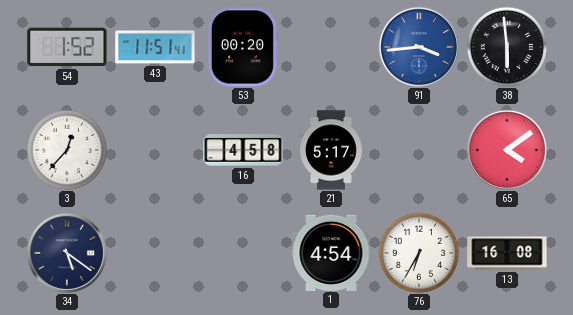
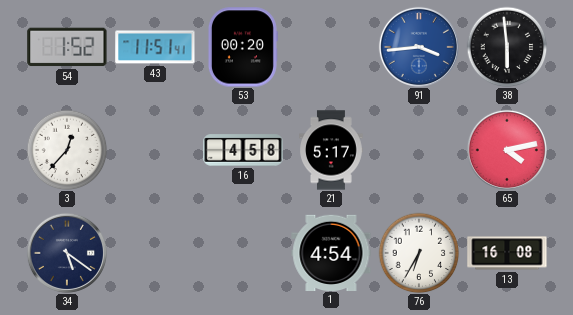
65: 4:09 -> 4:13
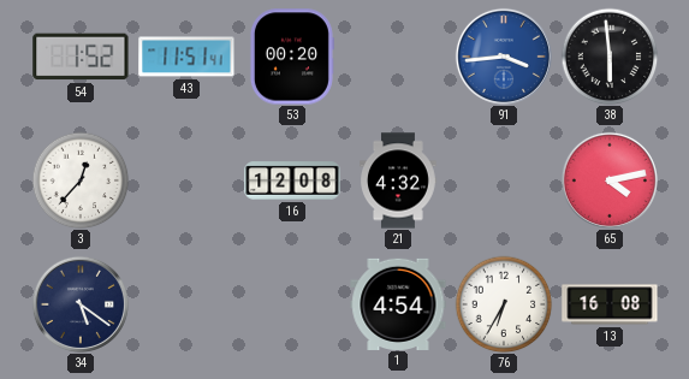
16: 4:58 -> 12:08
21: 5:17 -> 4:32
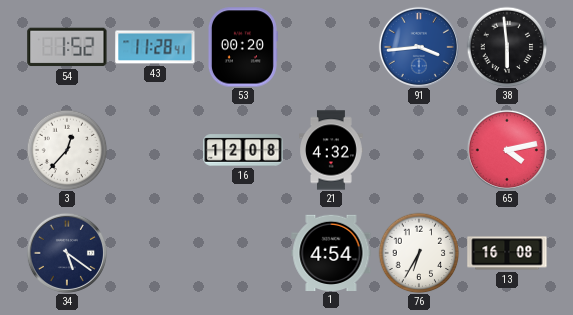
43: 11:51 -> 11:28
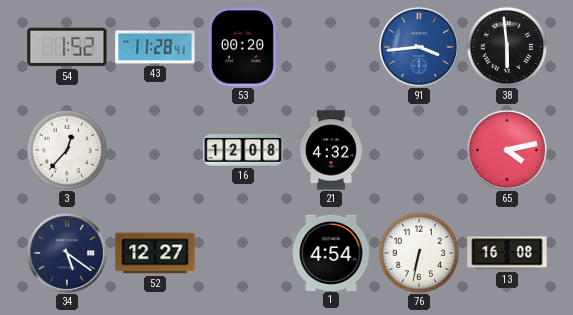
52: none -> 12:27
76: 6:35 -> 6:32
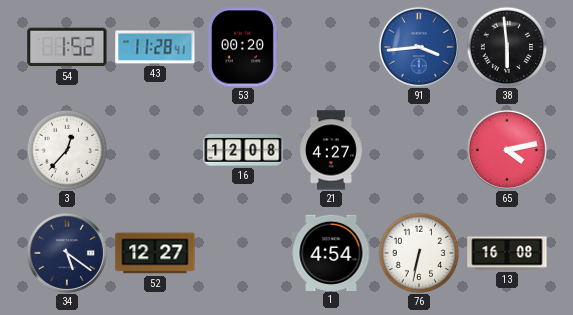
21: 4:32 -> 4:27
